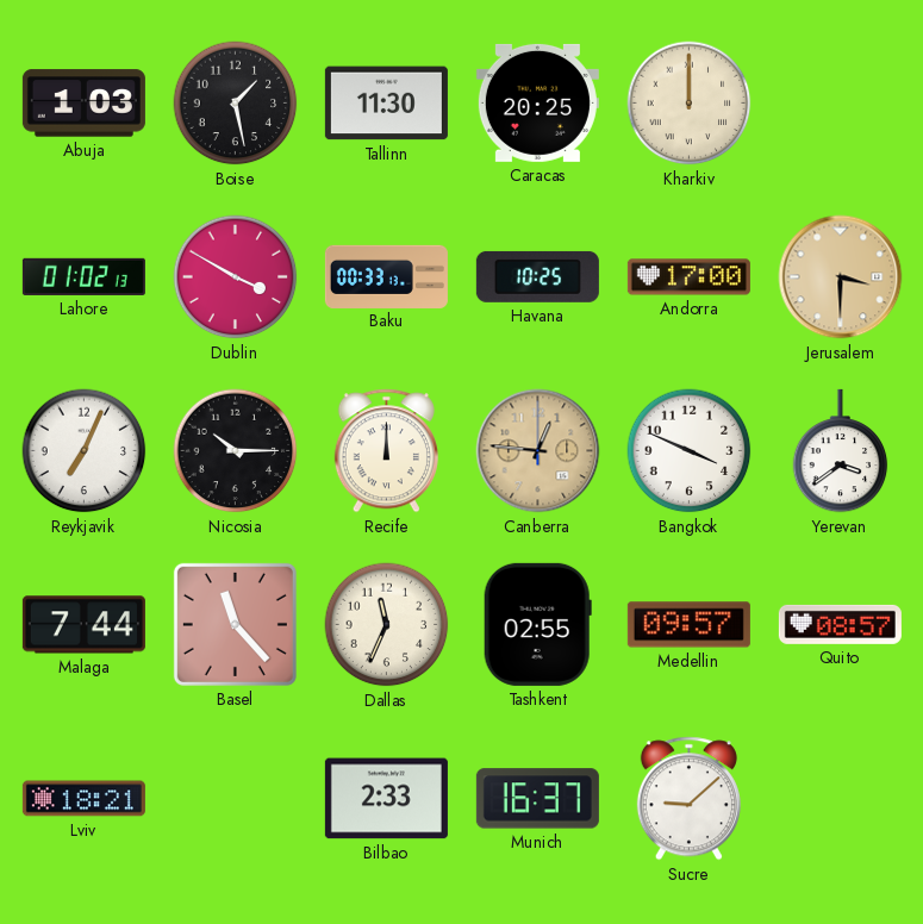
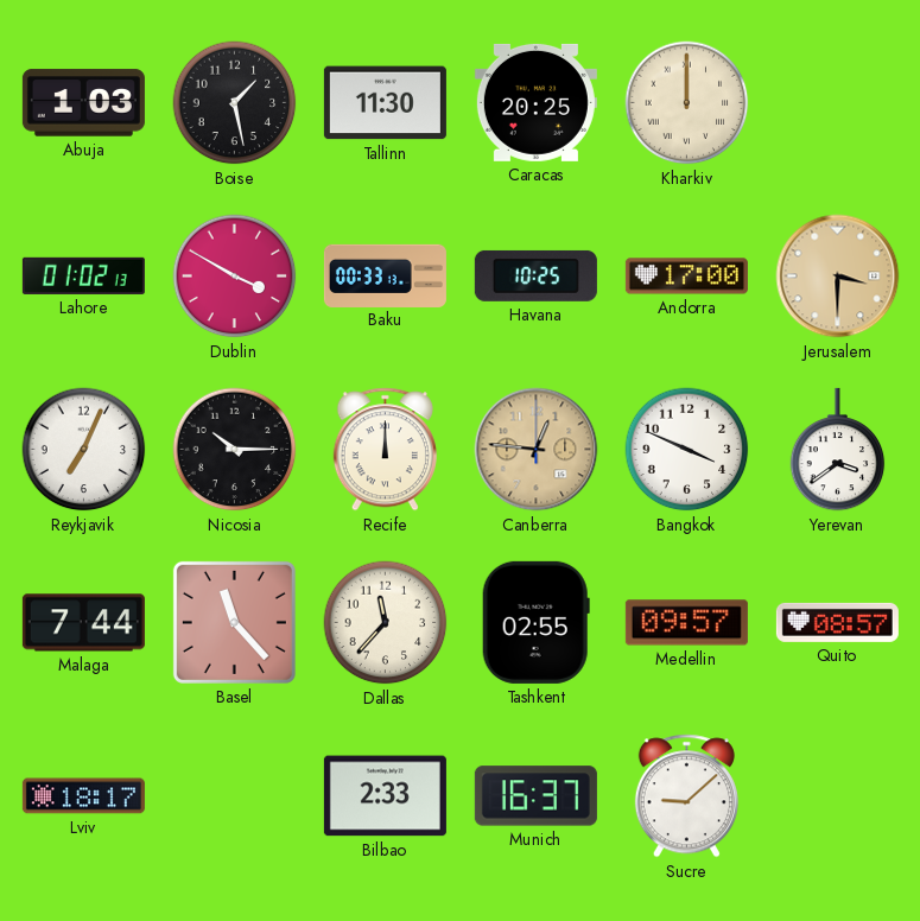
Dallas: 11:34 -> 11:37
Lviv: 18:21 -> 18:17
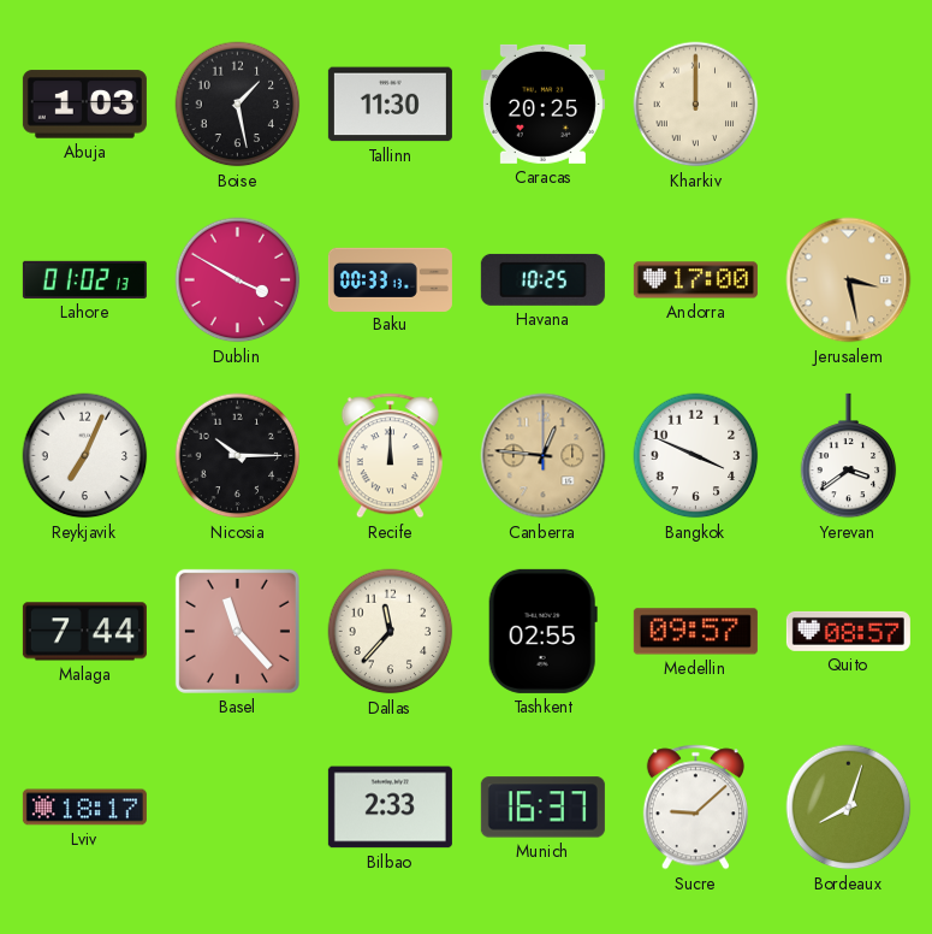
Jerusalem: 3:30 -> 3:28
Bordeaux: none -> 8:03
